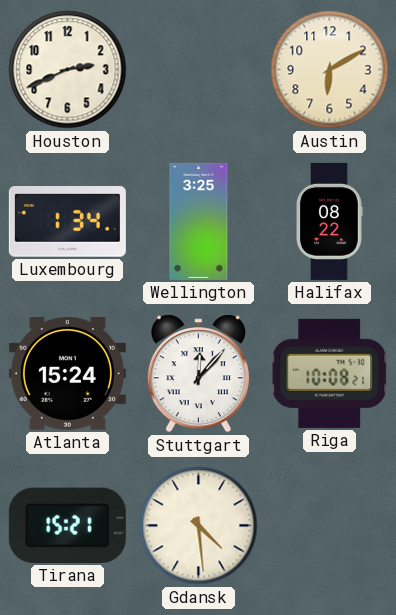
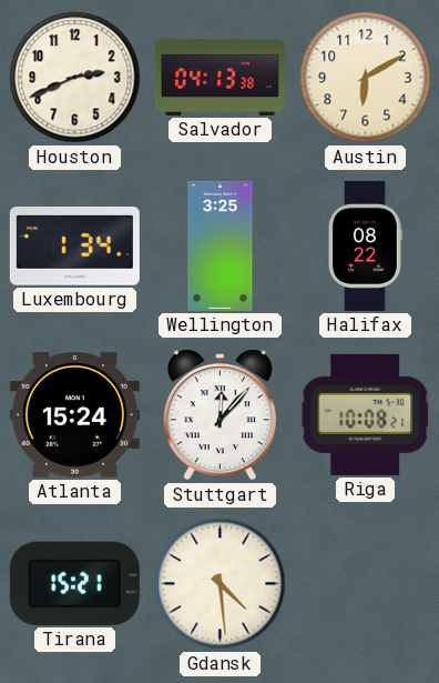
Salvador: none -> 04:13
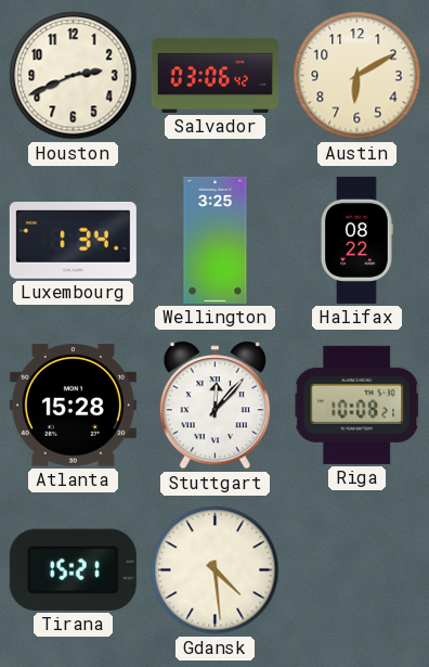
Salvador: 04:13 -> 03:06
Atlanta: 15:24 -> 15:28
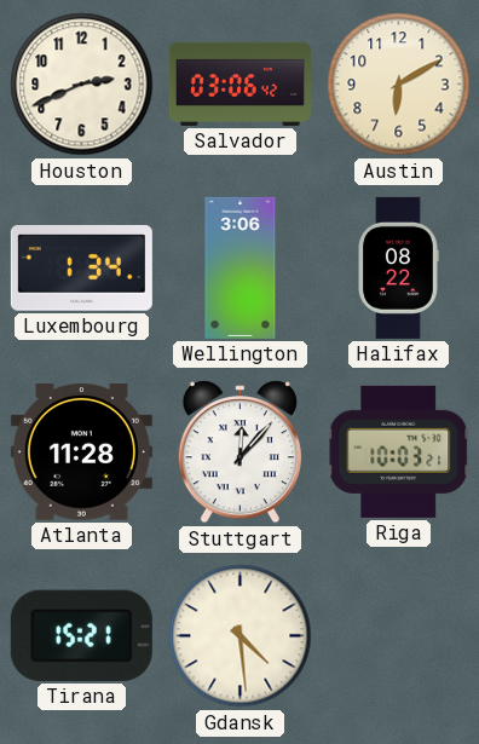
Wellington: 3:25 -> 3:06
Atlanta: 15:28 -> 11:28
Riga: 10:08 -> 10:03
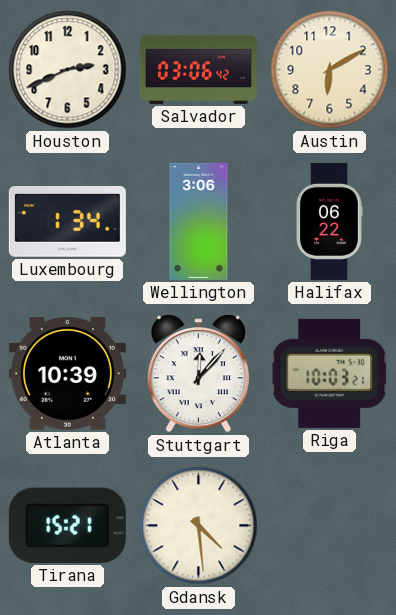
Halifax: 08:22 -> 06:22
Atlanta: 11:28 -> 10:39
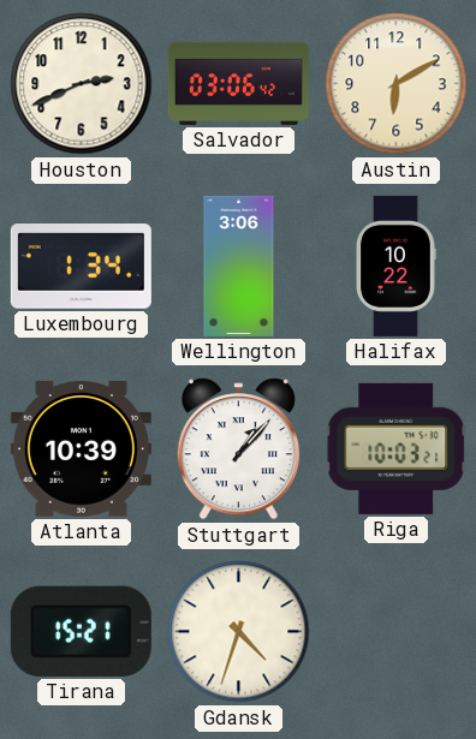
Halifax: 06:22 -> 10:22
Stuttgart: 12:07 -> 1:07
Gdansk: 4:29 -> 4:33
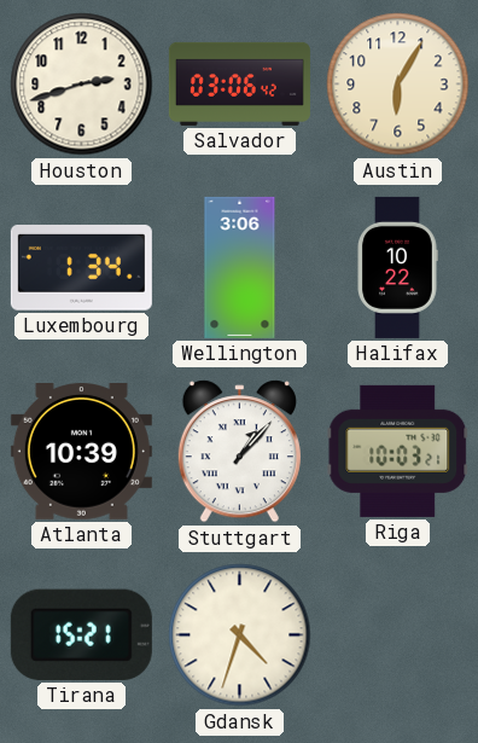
Houston: 2:41 -> 2:42
Austin: 6:10 -> 6:05
